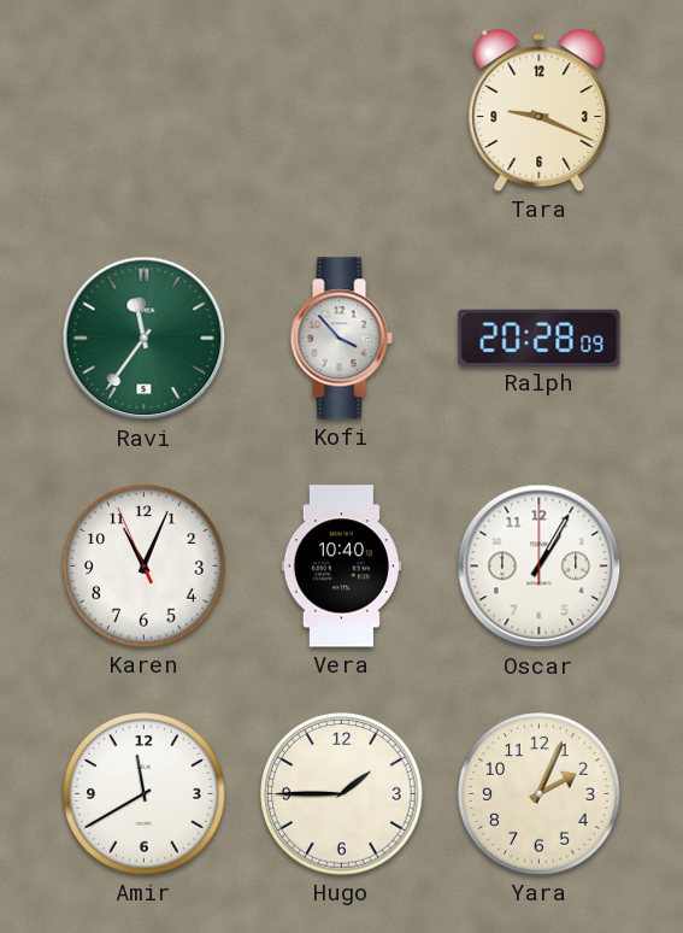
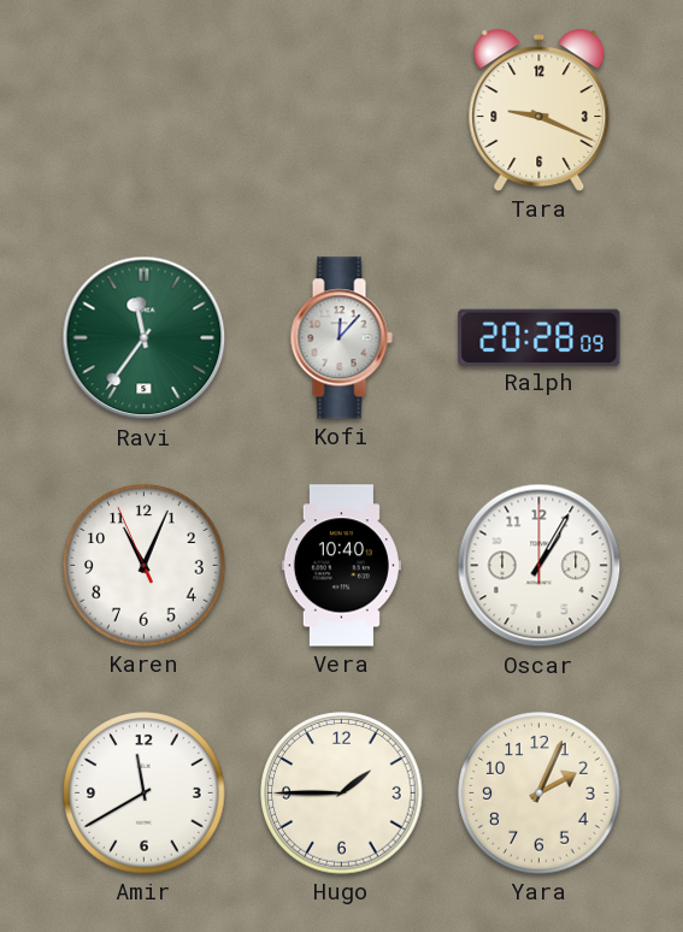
Kofi: 3:53 -> 12:07
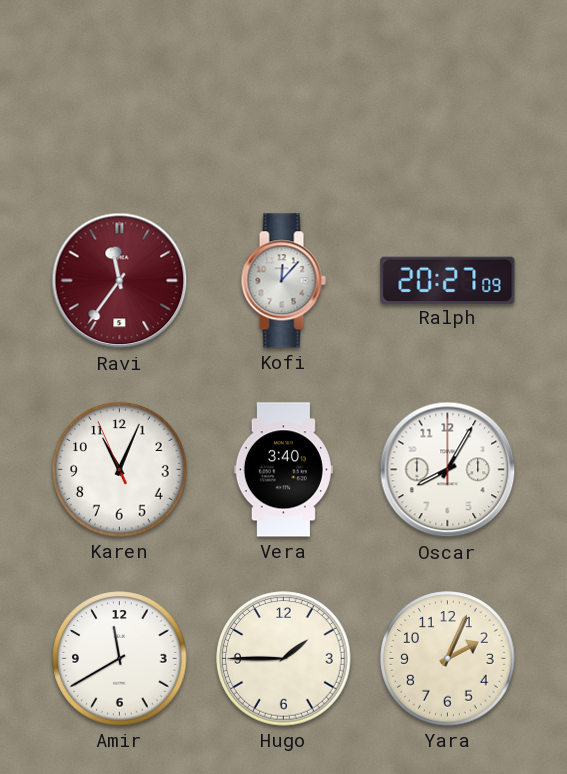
Tara: 9:19 -> none
Ravi dial: green -> burgundy
Ralph: 20:28 -> 20:27
Vera: 10:40 -> 3:40
Oscar: 1:05 -> 8:05
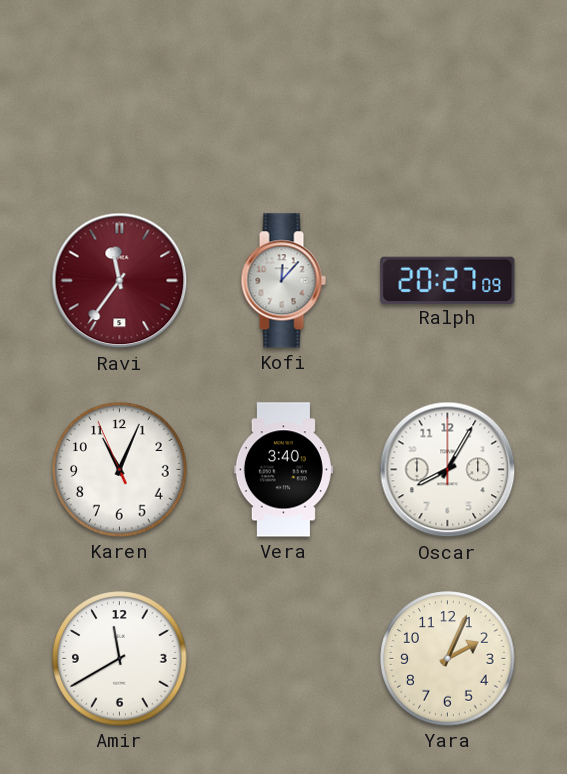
Hugo: 1:45 -> none
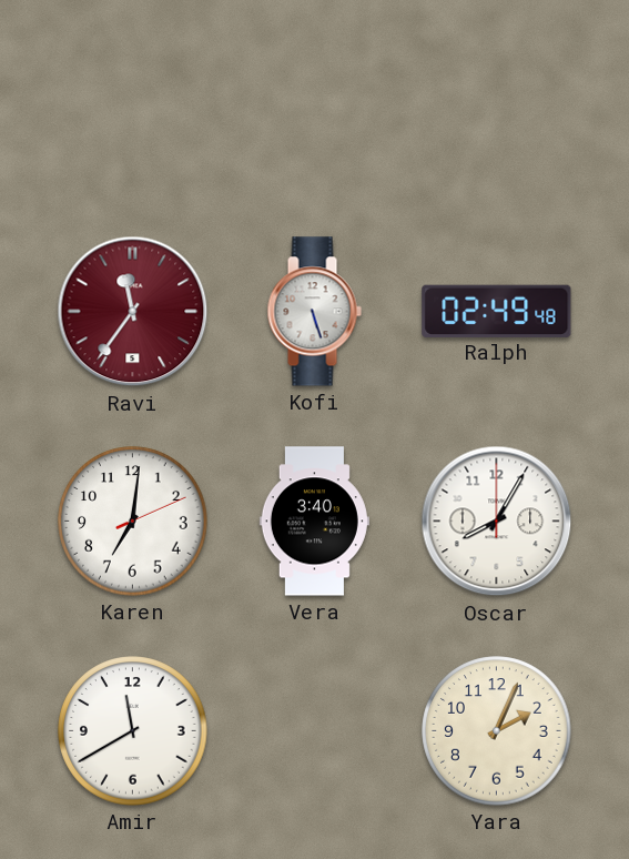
Kofi: 12:07 -> 5:27
Ralph: 20:27 -> 02:49
Karen: 11:03 -> 7:01
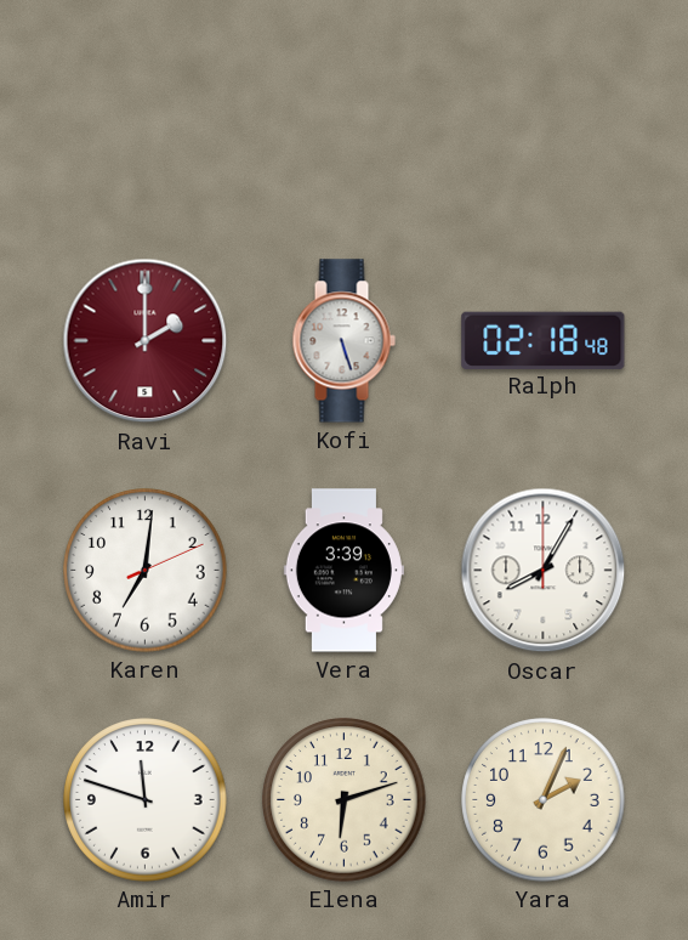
Ravi: 11:36 -> 2:00
Ralph: 02:49 -> 02:18
Vera: 3:40 -> 3:39
Amir: 11:40 -> 11:48
Elena: none -> 6:12
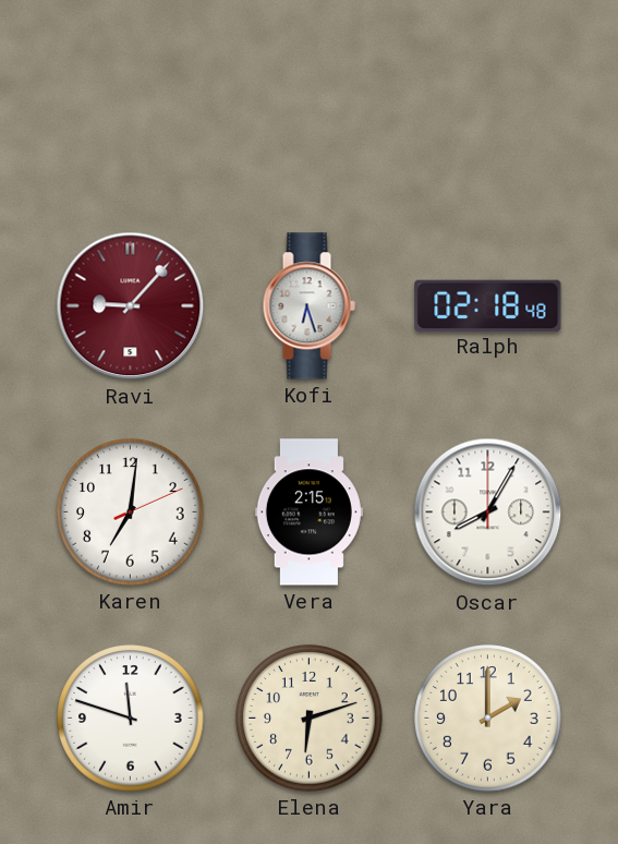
Ravi: 2:00 -> 9:07
Kofi: 5:27 -> 6:27
Vera: 3:39 -> 2:15
Yara: 2:04 -> 2:00
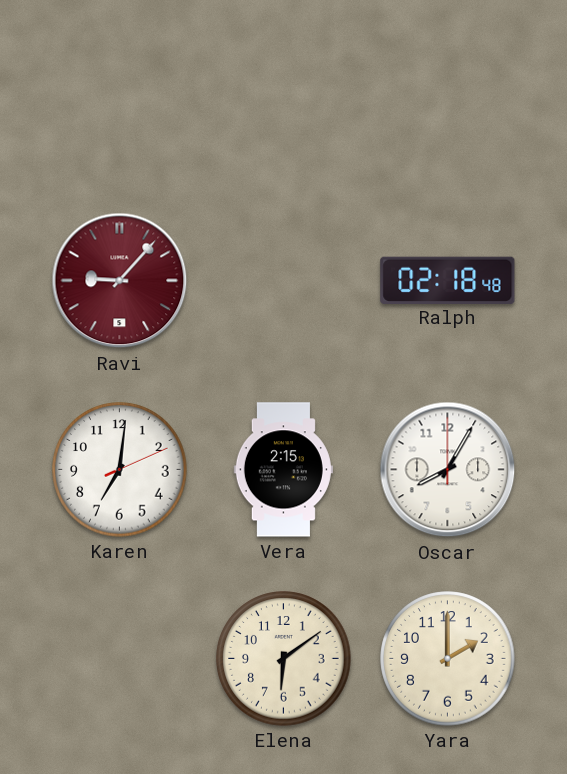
Kofi: 6:27 -> none
Amir: 11:48 -> none
Elena: 6:12 -> 6:09
